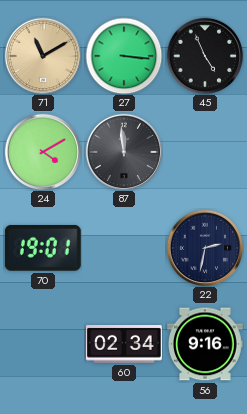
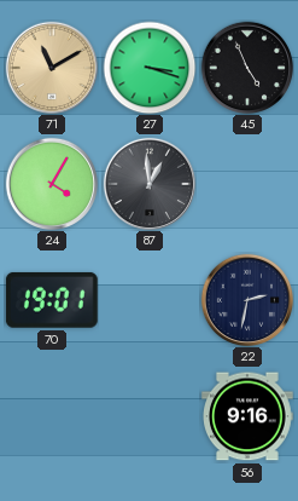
27: 3:16 -> 3:18
24: 4:10 -> 4:05
87: 11:59 -> 12:59
60: 02:34 -> none
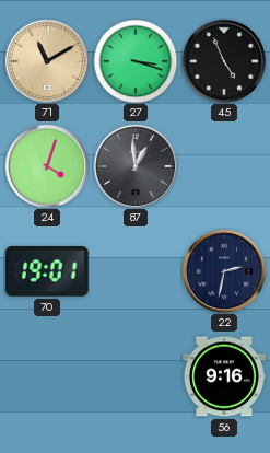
24: 4:05 -> 4:03
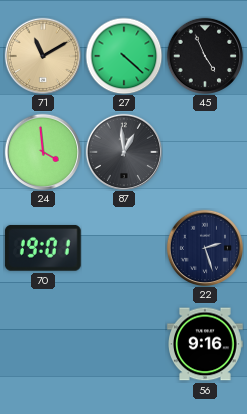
27: 3:18 -> 4:22
24: 4:03 -> 3:59
22: 2:32 -> 2:27
